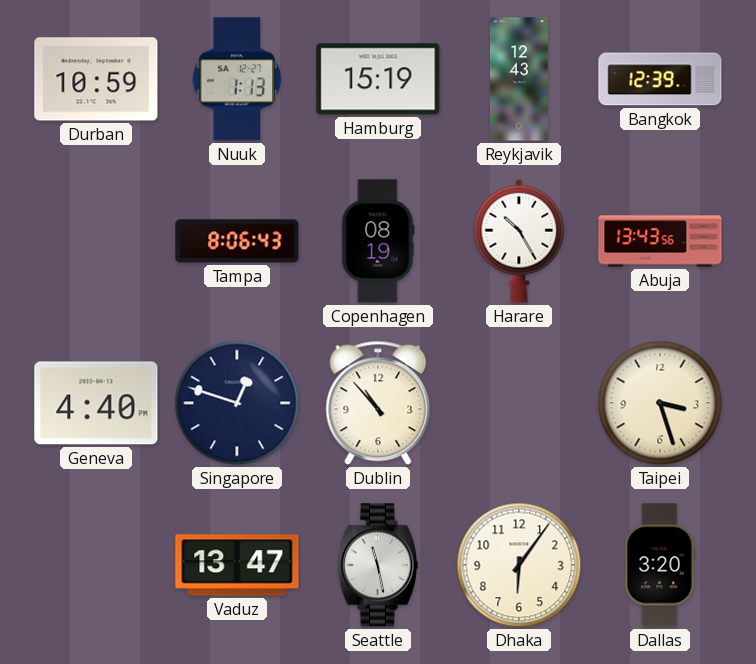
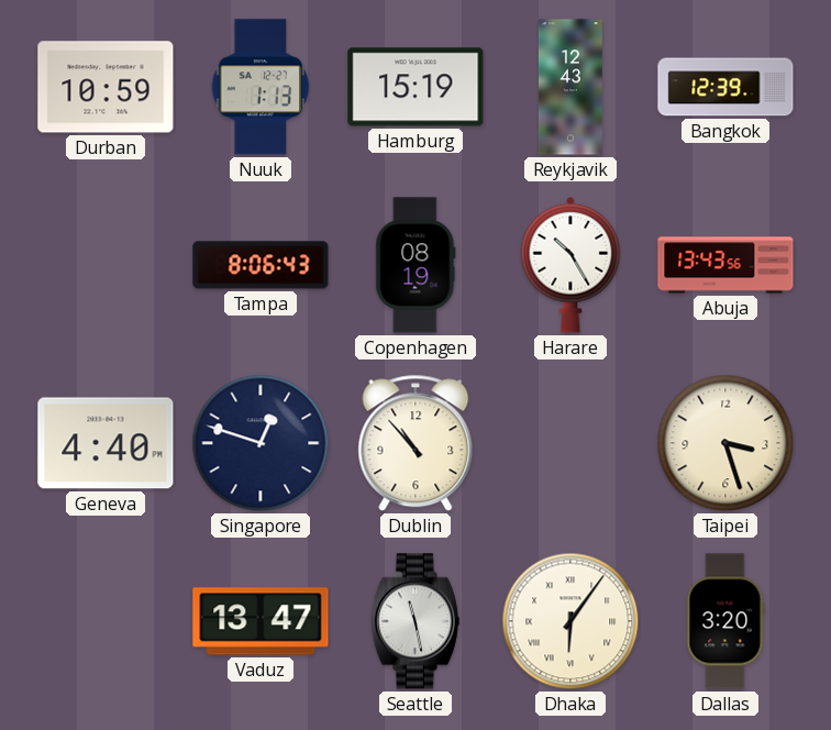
Dhaka numerals: Arabic -> Roman
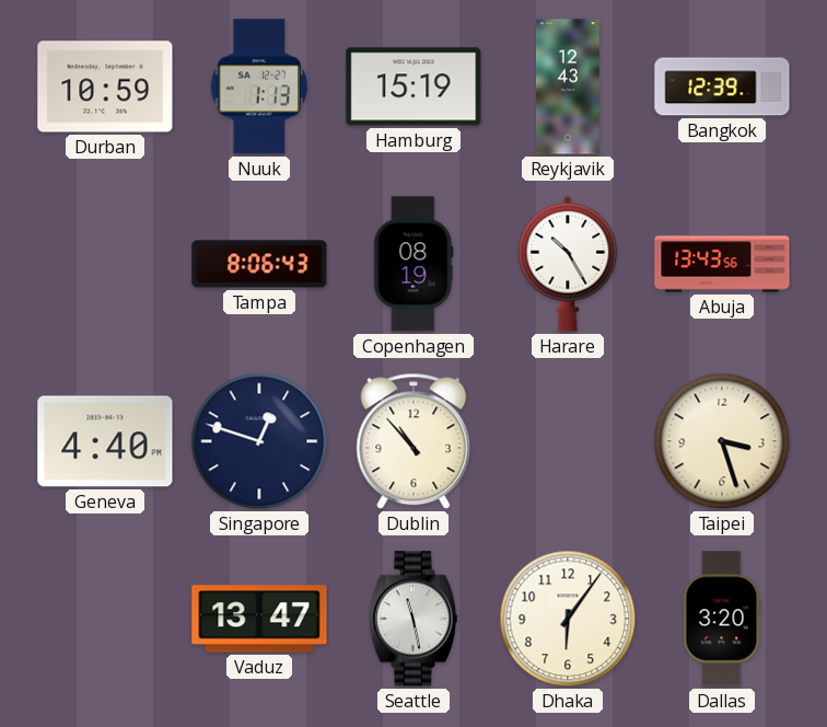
Dhaka numerals: Roman -> Arabic
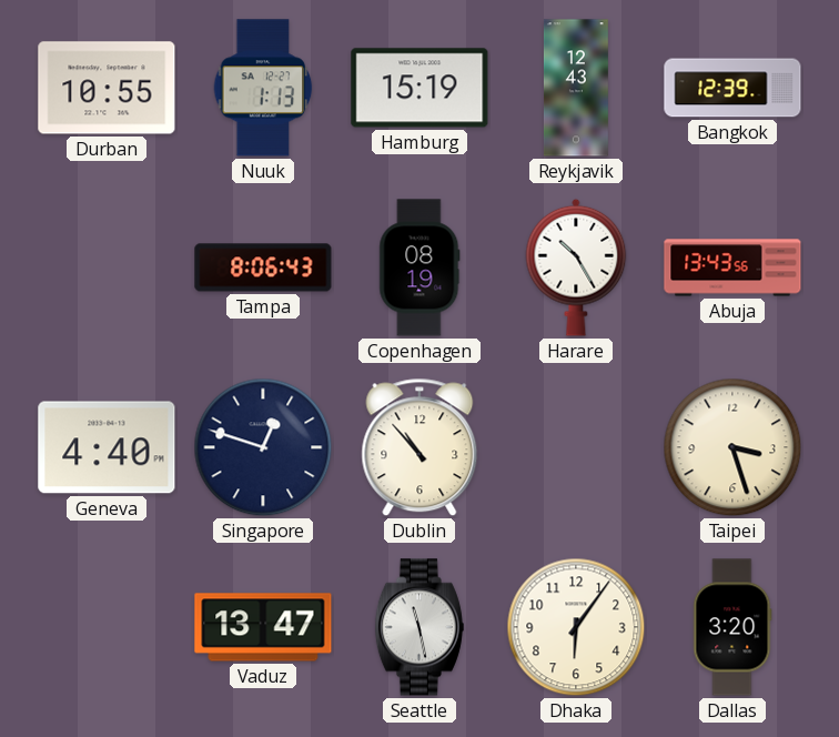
Durban: 10:59 -> 10:55
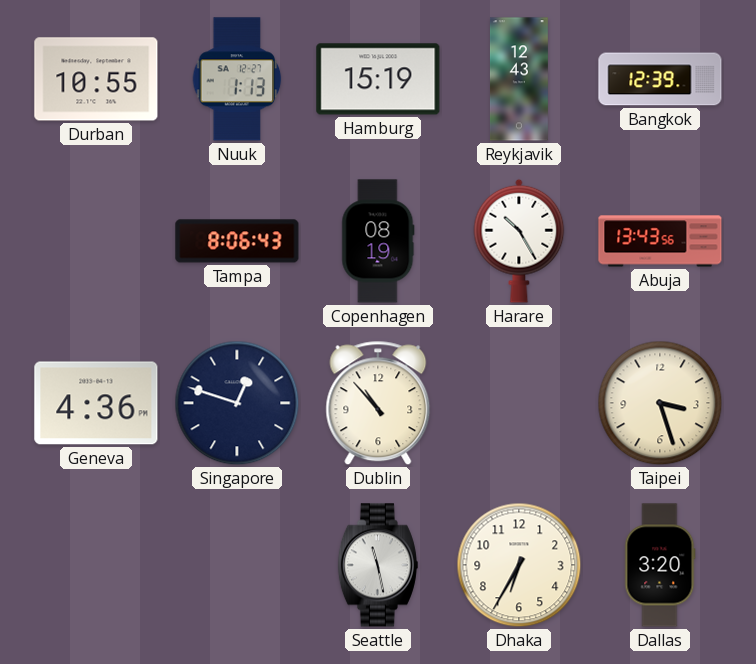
Geneva: 4:40 -> 4:36
Vaduz: 13:47 -> none
Dhaka: 6:06 -> 6:35
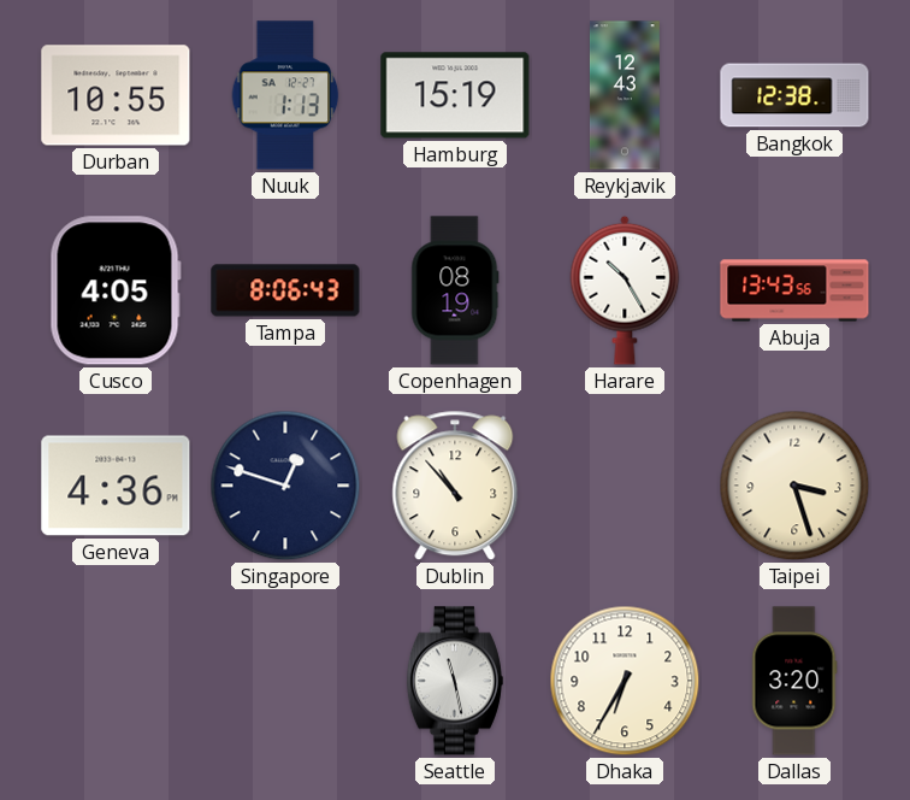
Bangkok: 12:39 -> 12:38
Cusco: none -> 4:05
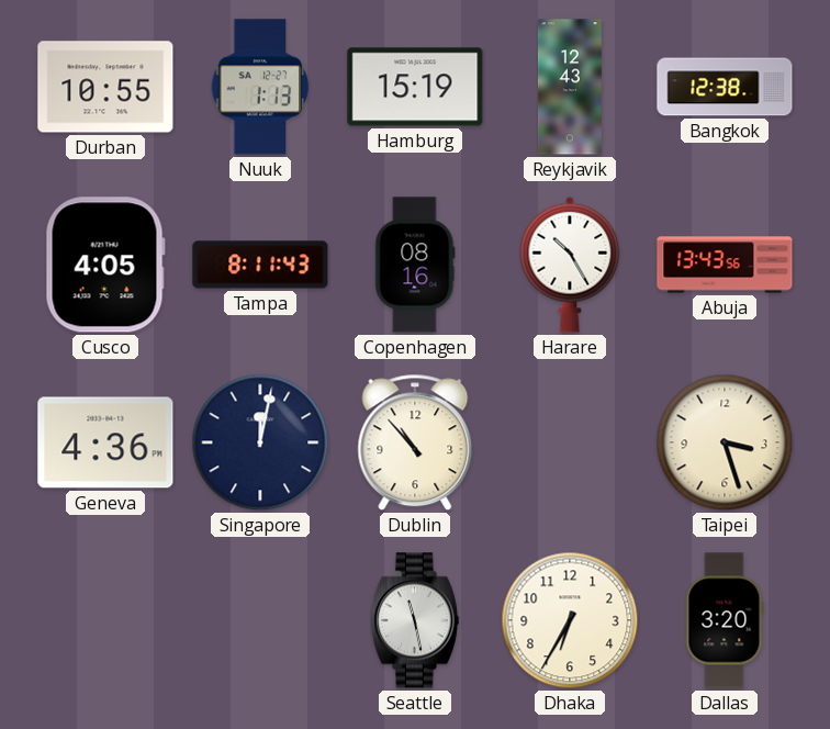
Tampa: 8:06 -> 8:11
Copenhagen: 08:19 -> 08:16
Singapore: 12:48 -> 12:02
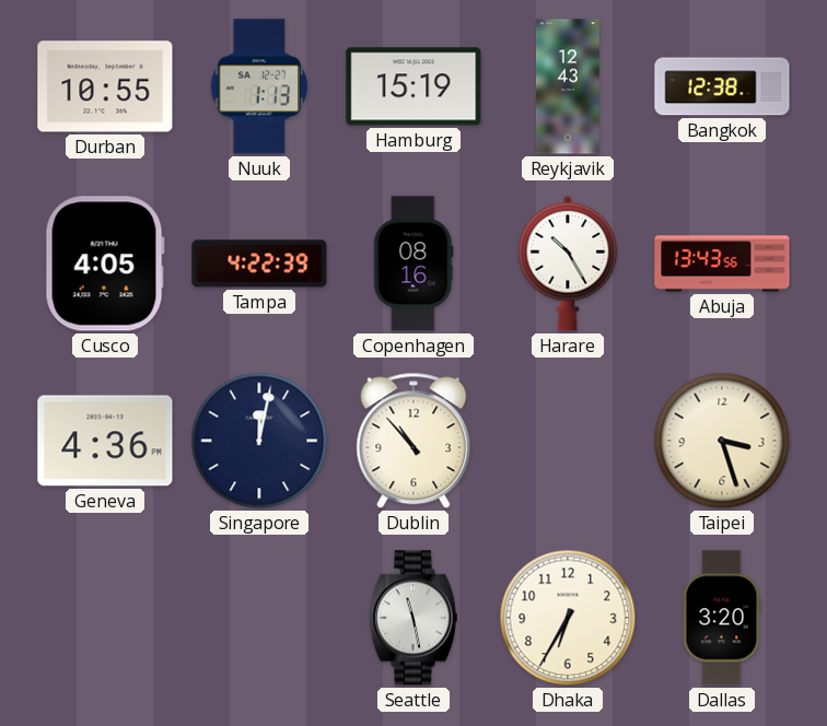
Tampa: 8:11 -> 4:22
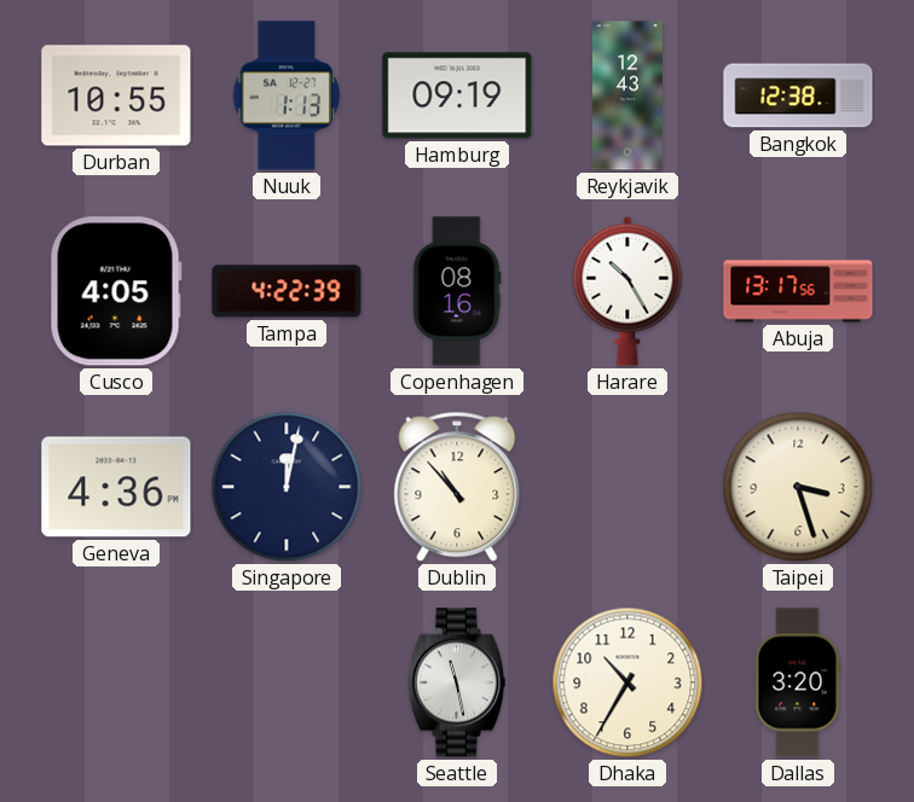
Hamburg: 15:19 -> 09:19
Abuja: 13:43 -> 13:17
Dhaka: 6:35 -> 10:35
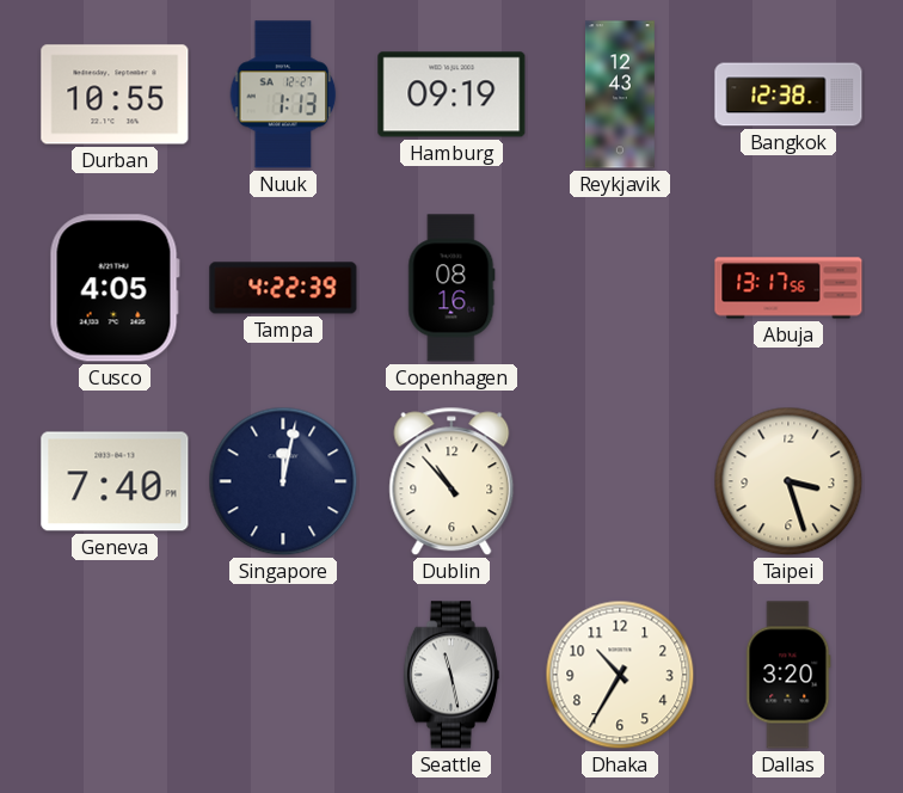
Harare: 10:25 -> none
Geneva: 4:36 -> 7:40
